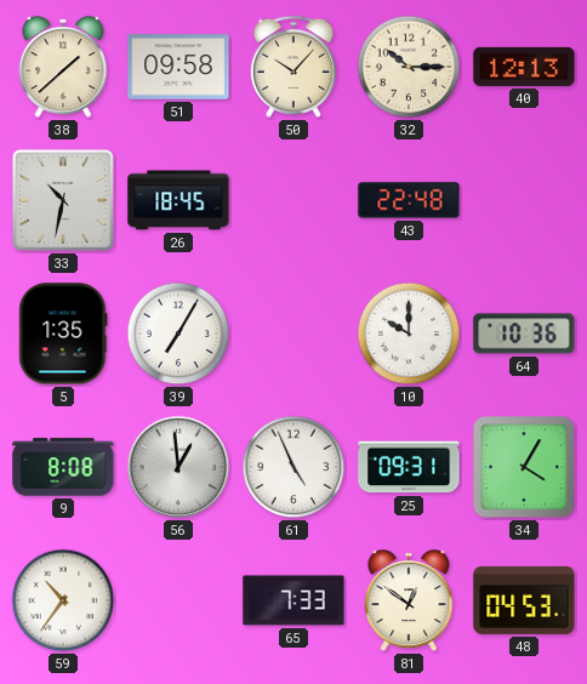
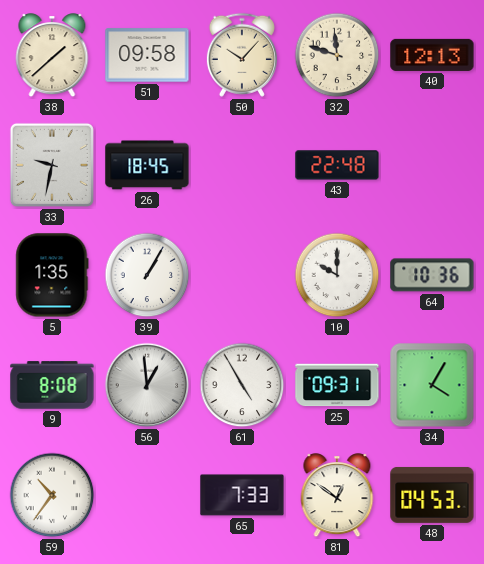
32: 10:15 -> 11:48
33: 10:32 -> 9:32
39: 7:05 -> 1:05
61: 4:56 -> 4:55
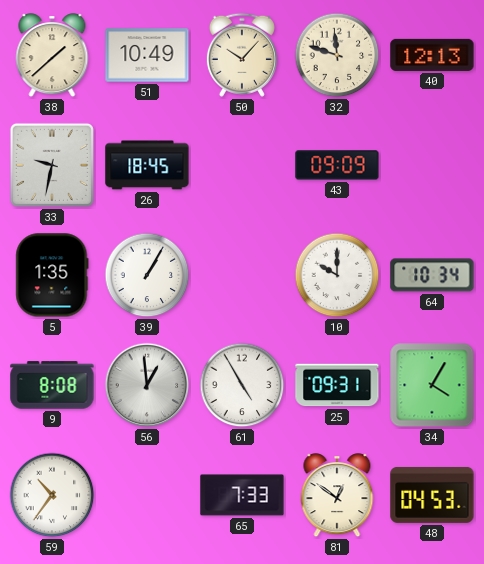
51: 09:58 -> 10:49
43: 22:48 -> 09:09
64: 10:36 -> 10:34
